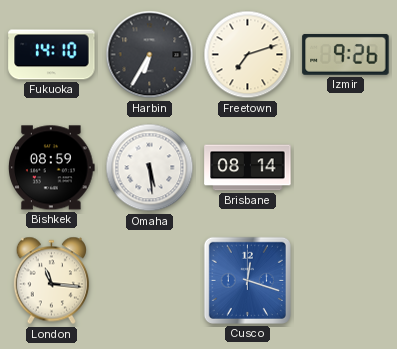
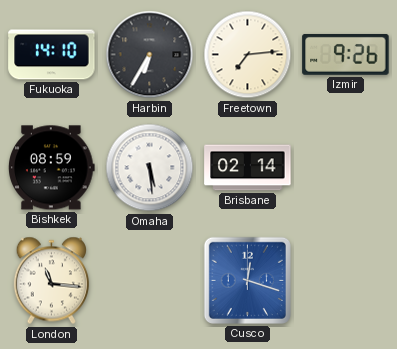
Freetown: 7:12 -> 7:14
Brisbane: 08:14 -> 02:14
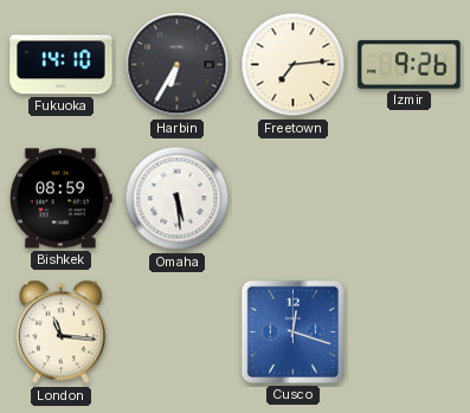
Brisbane: 02:14 -> none
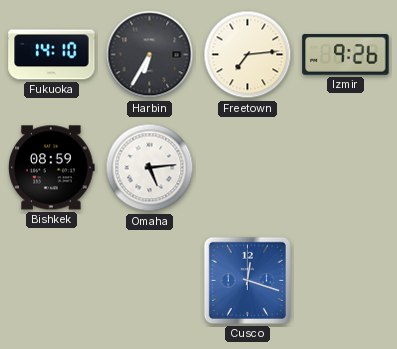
Omaha: 5:29 -> 5:14
London: 11:16 -> none
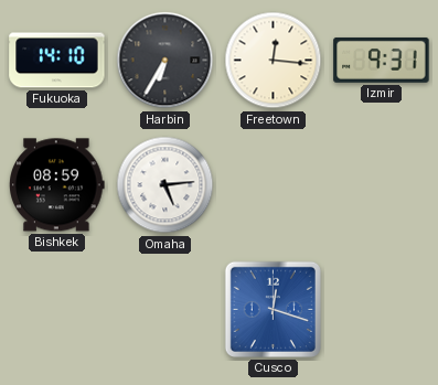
Freetown: 7:14 -> 12:16
Izmir: 9:26 -> 9:31
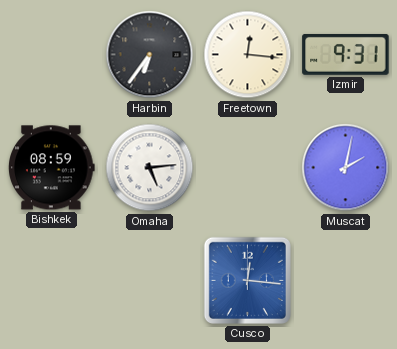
Fukuoka: 14:10 -> none
Harbin: 6:35 -> 6:36
Muscat: none -> 2:02
Cusco: 12:18 -> 12:16
